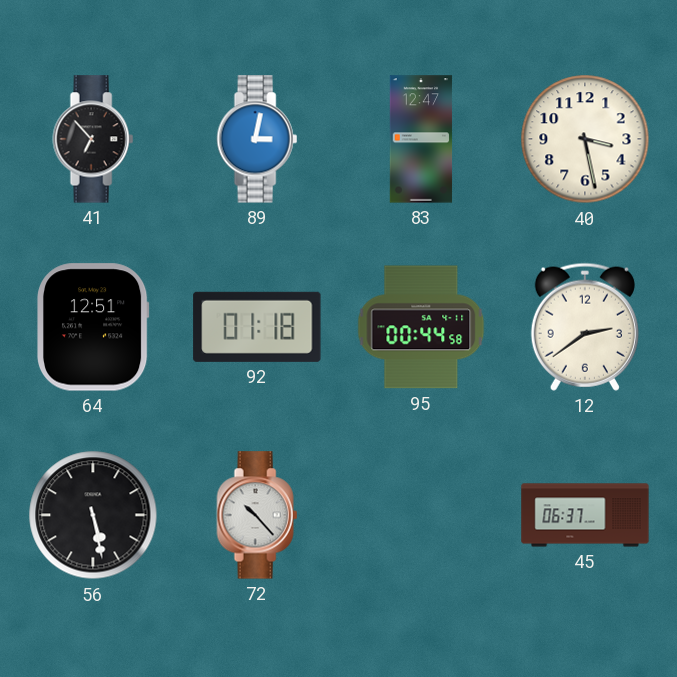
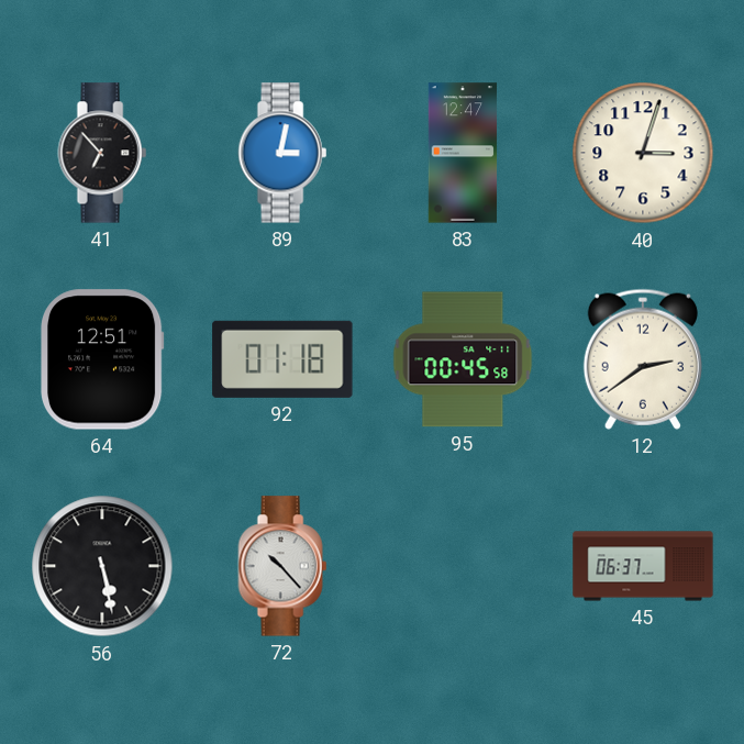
40: 3:28 -> 3:03
95: 00:44 -> 00:45
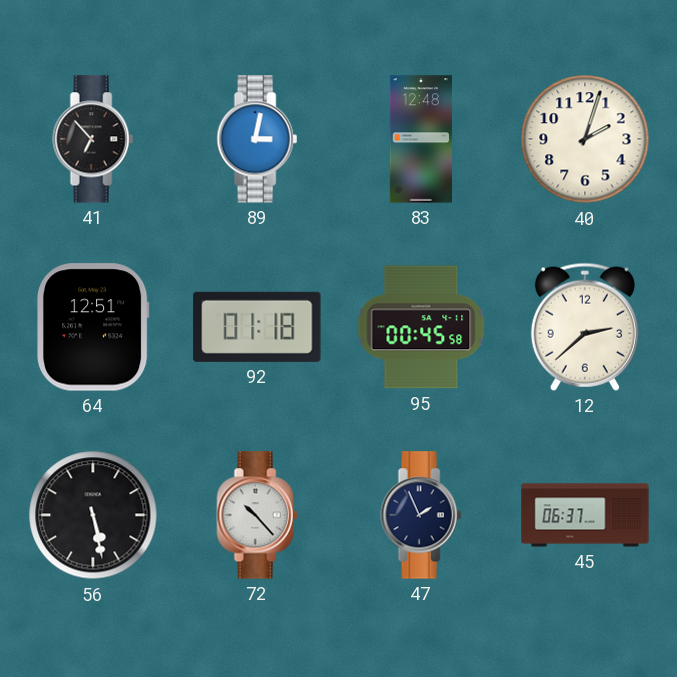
83: 12:47 -> 12:48
40: 3:03 -> 2:03
12: 2:39 -> 2:38
47: none -> 1:56
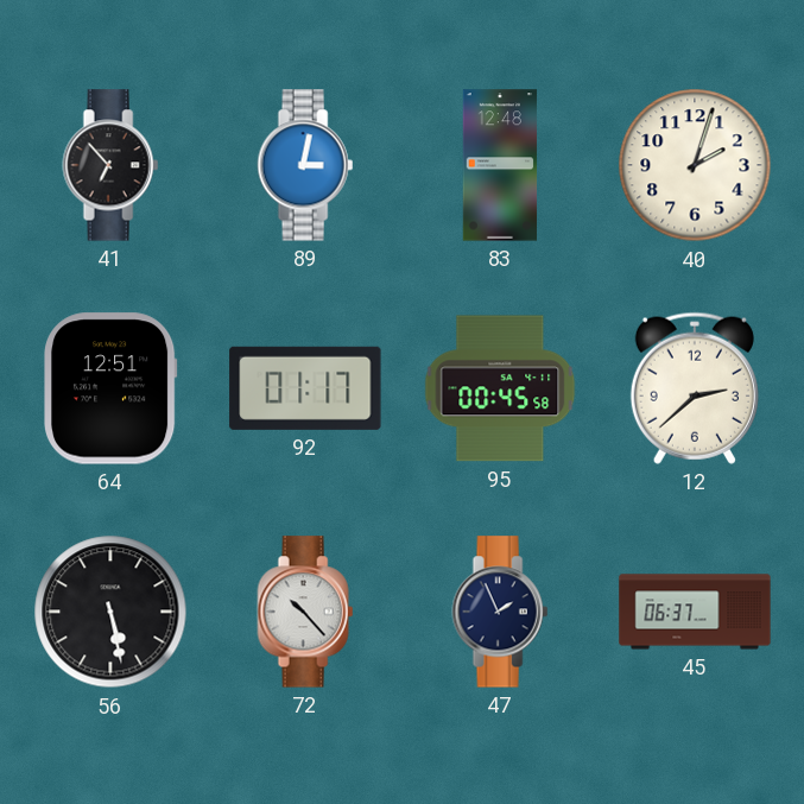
92: 01:18 -> 01:17
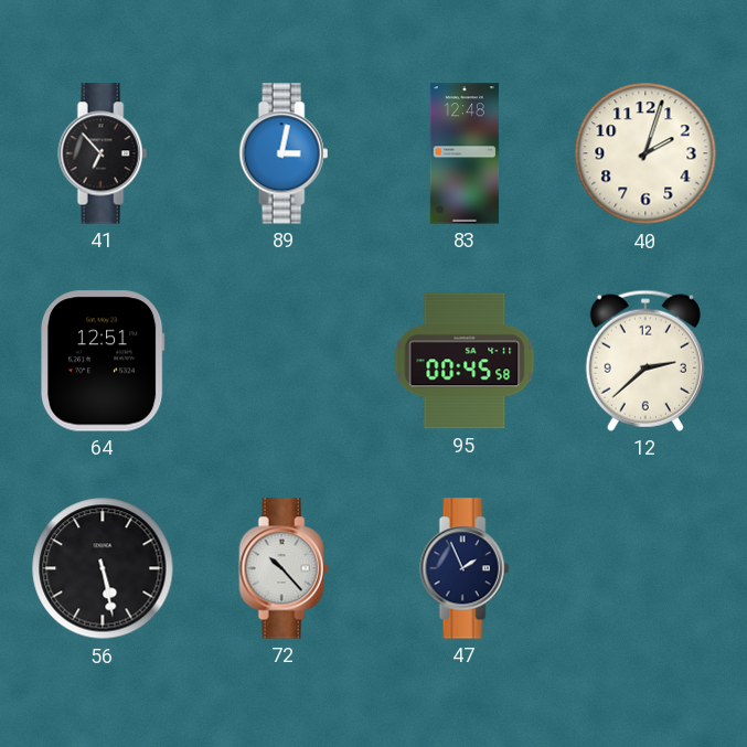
92: 01:17 -> none
45: 06:37 -> none
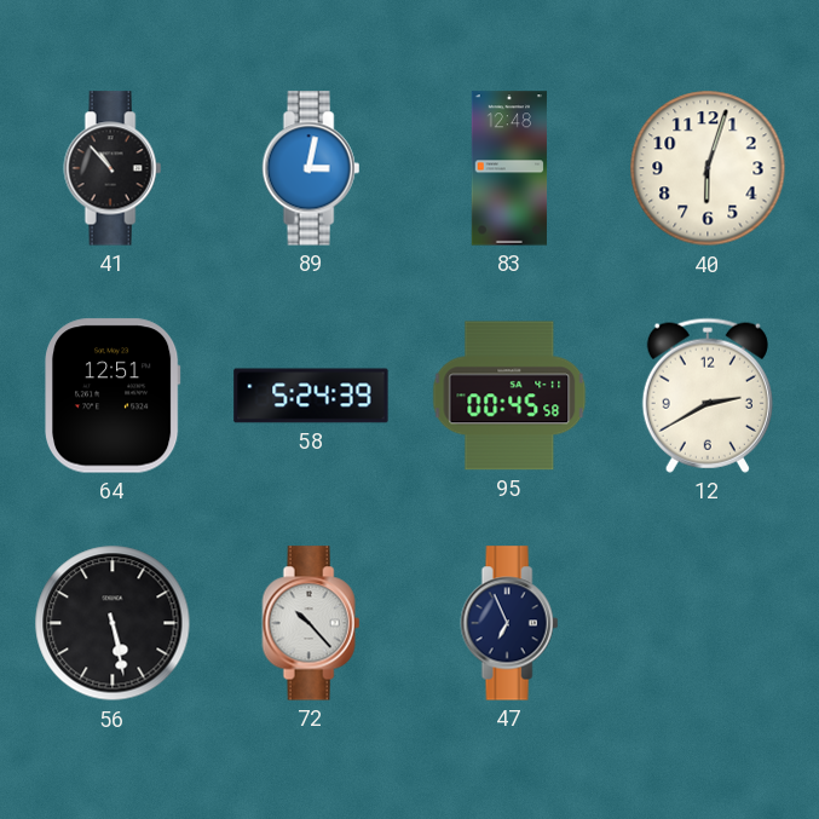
41: 6:53 -> 10:53
40: 2:03 -> 6:03
58: none -> 5:24
12: 2:38 -> 2:40
47: 1:56 -> 6:56
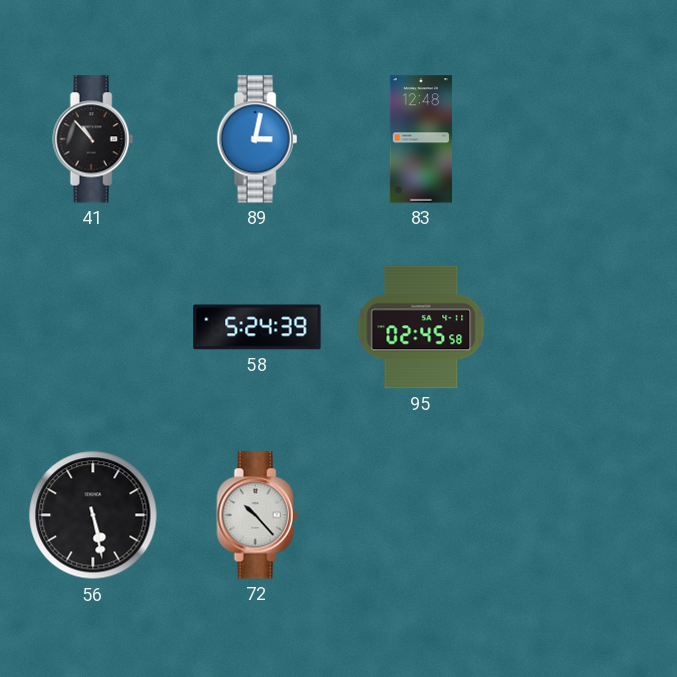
40: 6:03 -> none
64: 12:51 -> none
95: 00:45 -> 02:45
12: 2:40 -> none
47: 6:56 -> none
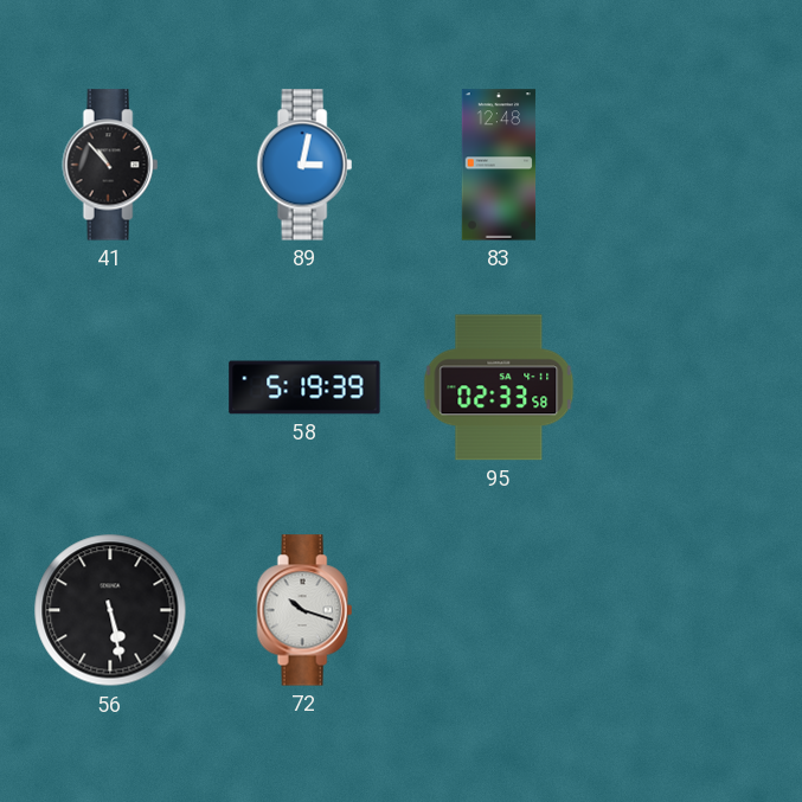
58: 5:24 -> 5:19
95: 02:45 -> 02:33
72: 10:23 -> 10:18
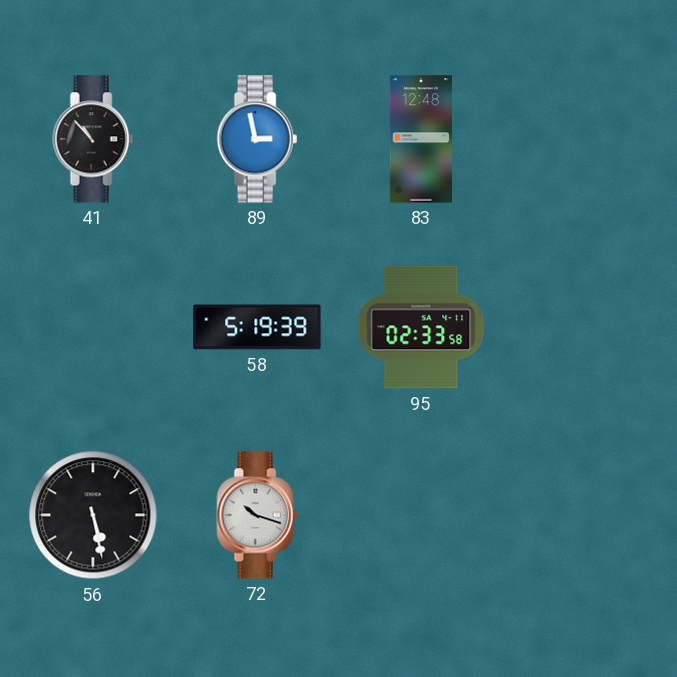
89: 3:02 -> 2:58
